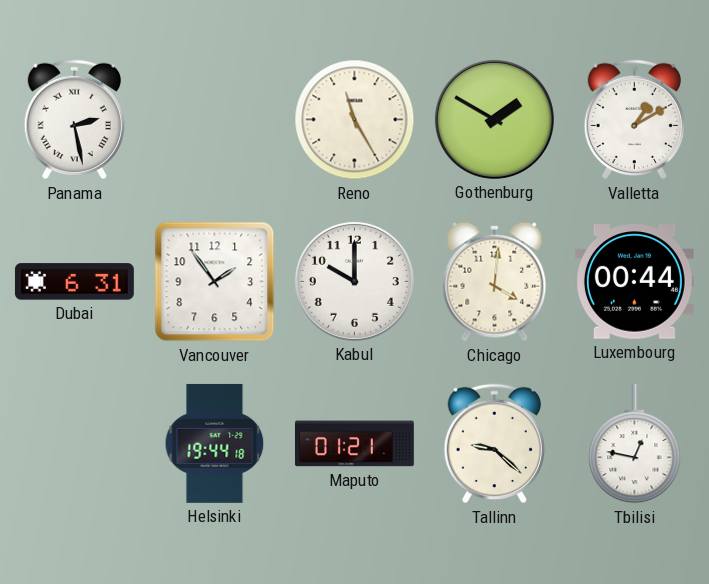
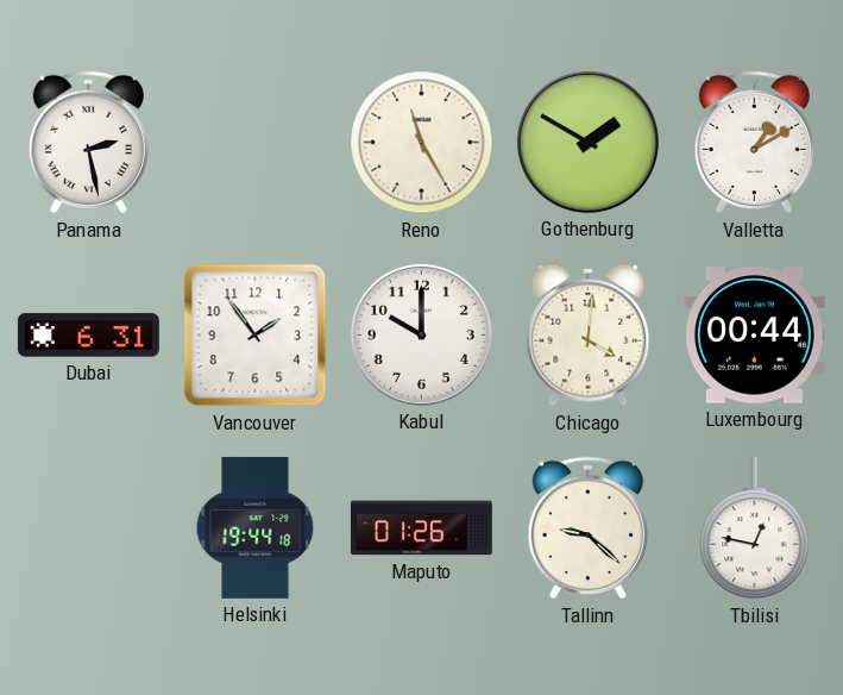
Maputo: 01:21 -> 01:26
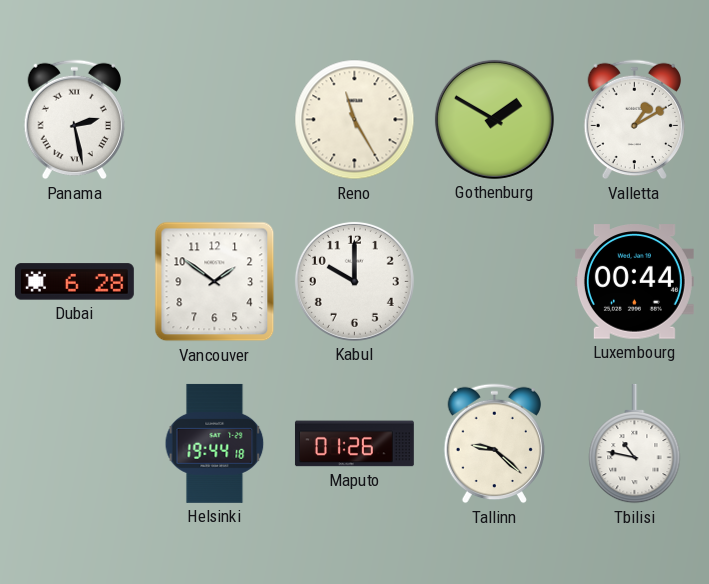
Dubai: 6:31 -> 6:28
Vancouver: 1:54 -> 1:51
Chicago: 4:01 -> none
Tbilisi: 12:47 -> 10:47
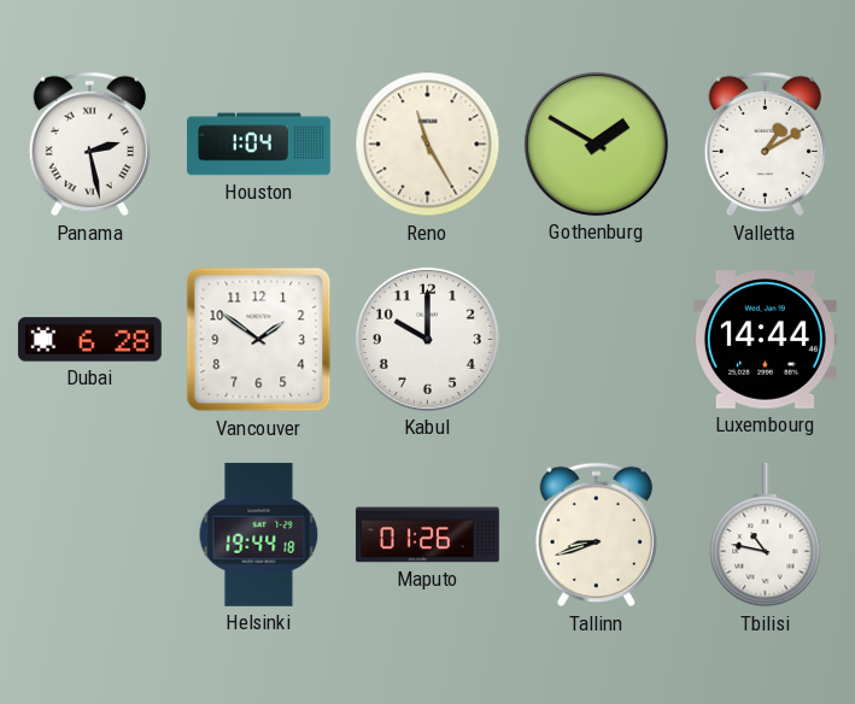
Houston: none -> 1:04
Luxembourg: 00:44 -> 14:44
Tallinn: 9:22 -> 8:42
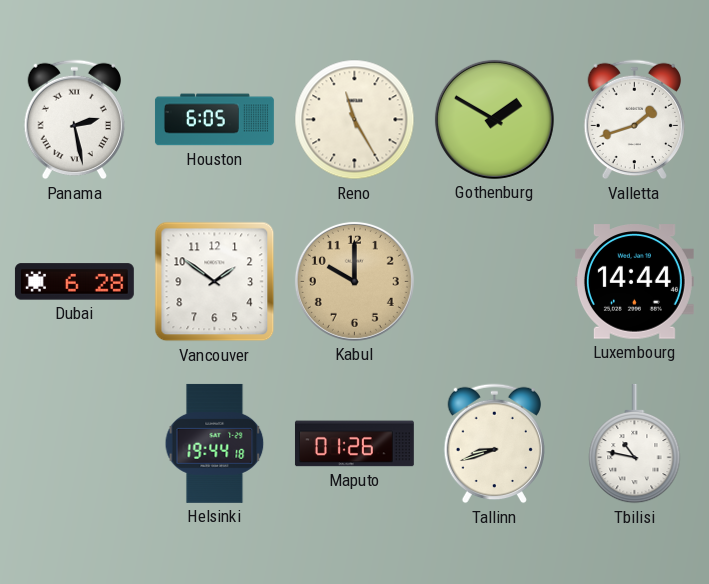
Houston: 1:04 -> 6:05
Valletta: 1:10 -> 1:42
Kabul dial: white -> champagne
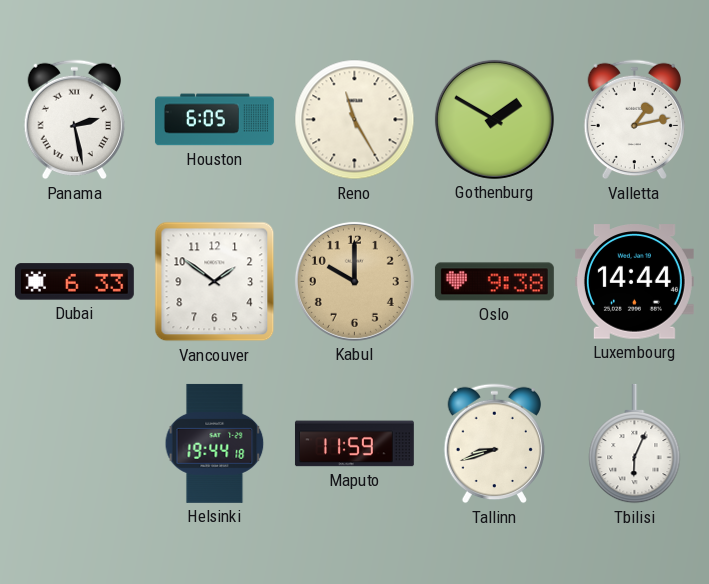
Valletta: 1:42 -> 1:13
Dubai: 6:28 -> 6:33
Oslo: none -> 9:38
Maputo: 01:26 -> 11:59
Tbilisi: 10:47 -> 6:04
